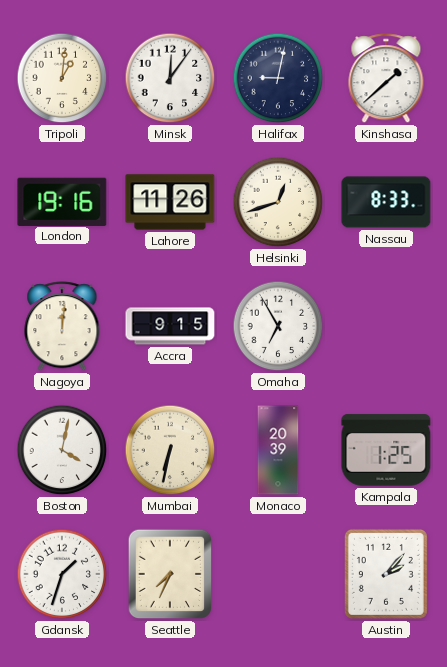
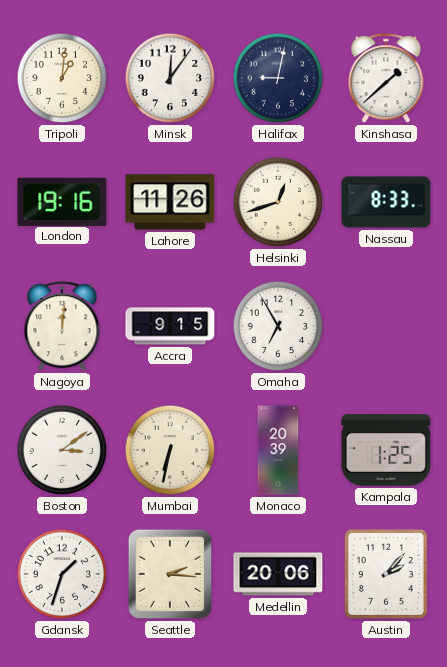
Boston: 4:02 -> 3:09
Seattle: 7:34 -> 2:16
Medellin: none -> 20:06
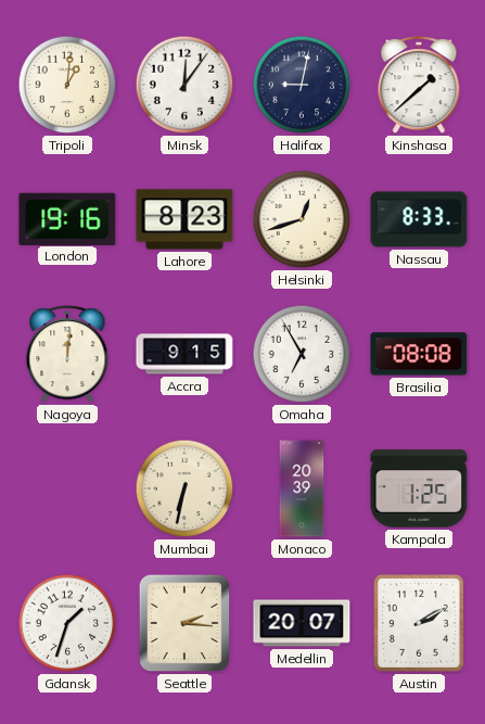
Lahore: 11:26 -> 8:23
Brasilia: none -> 08:08
Boston: 3:09 -> none
Medellin: 20:06 -> 20:07
Austin: 2:07 -> 2:10
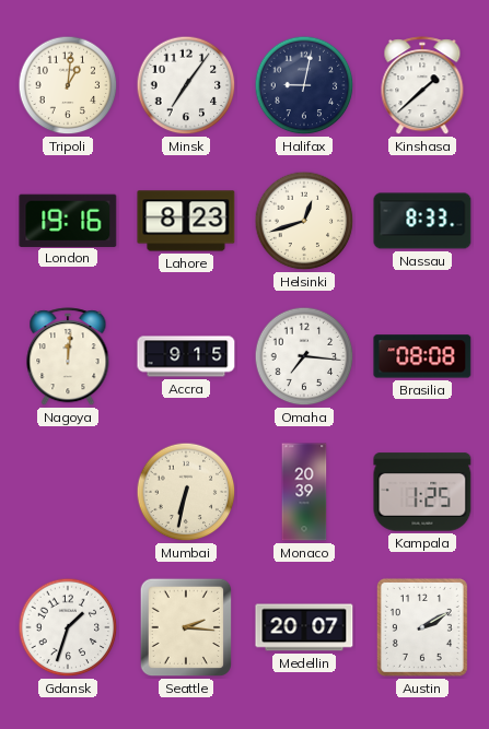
Minsk: 12:06 -> 7:06
Omaha: 6:55 -> 7:16
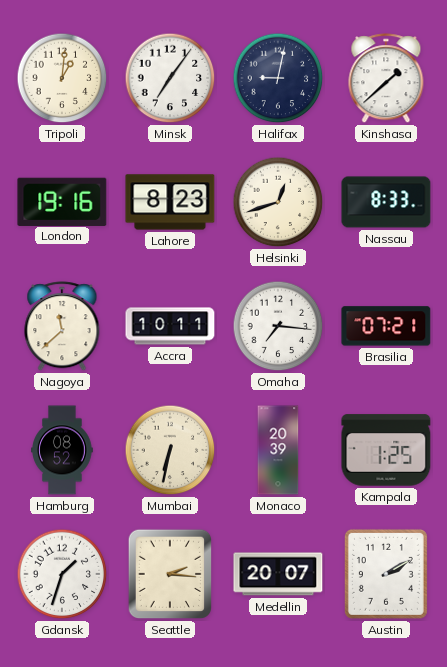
Nagoya: 12:01 -> 11:38
Accra: 9:15 -> 10:11
Brasilia: 08:08 -> 07:21
Hamburg: none -> 08:52
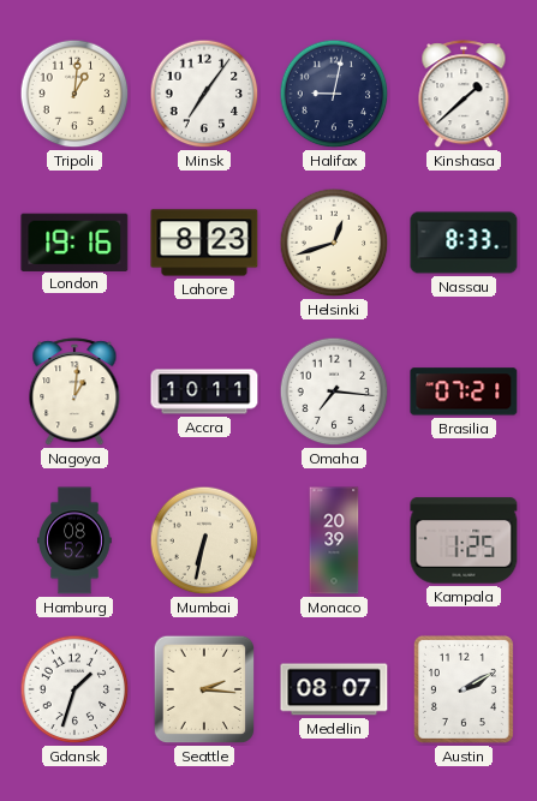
Nagoya: 11:38 -> 1:01
Medellin: 20:07 -> 08:07
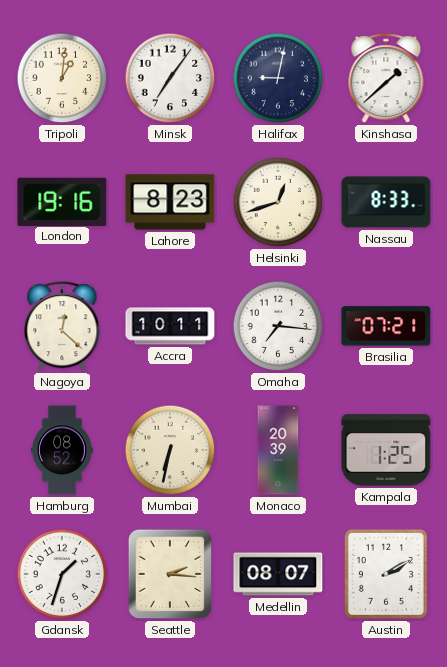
Nagoya: 1:01 -> 12:22
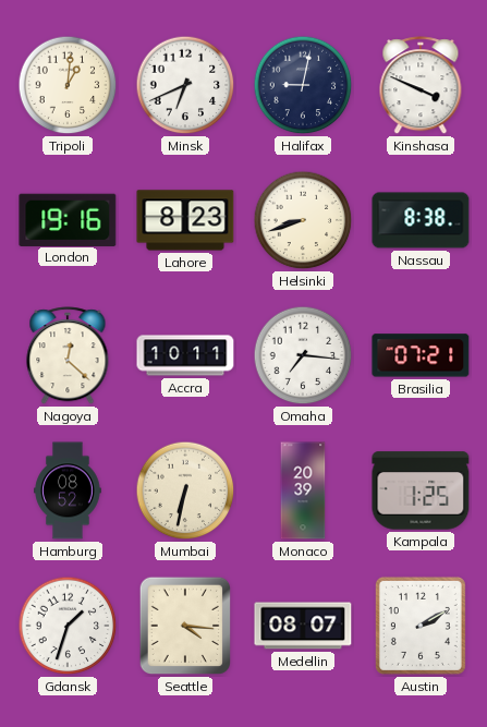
Minsk: 7:06 -> 6:41
Kinshasa: 1:38 -> 3:49
Helsinki: 12:42 -> 8:42
Nassau: 8:33 -> 8:38
Seattle: 2:16 -> 4:16
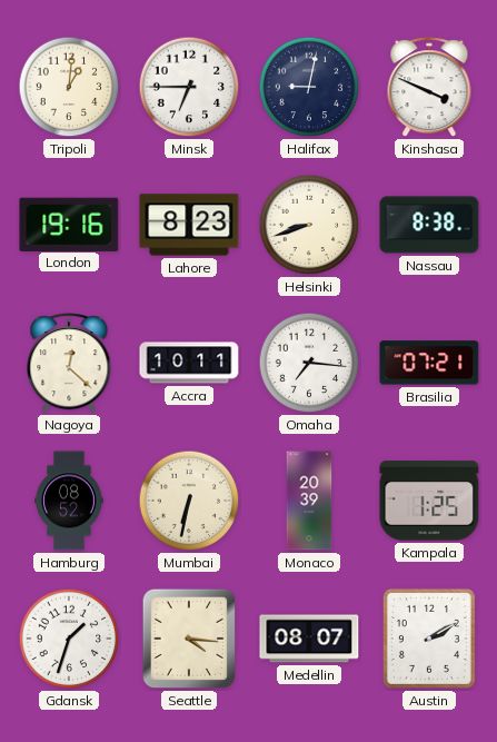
Minsk: 6:41 -> 6:45
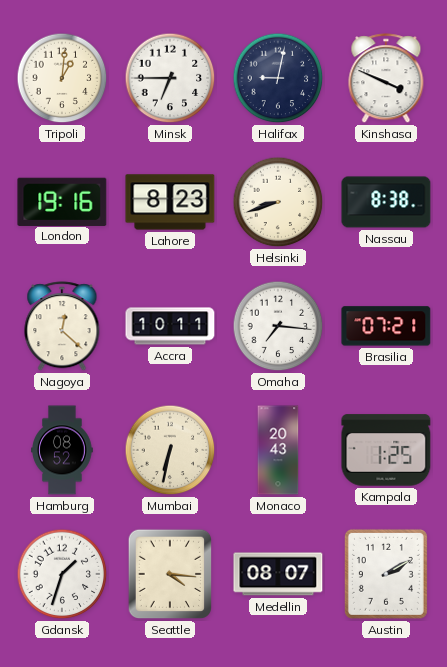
Monaco: 20:39 -> 20:43
